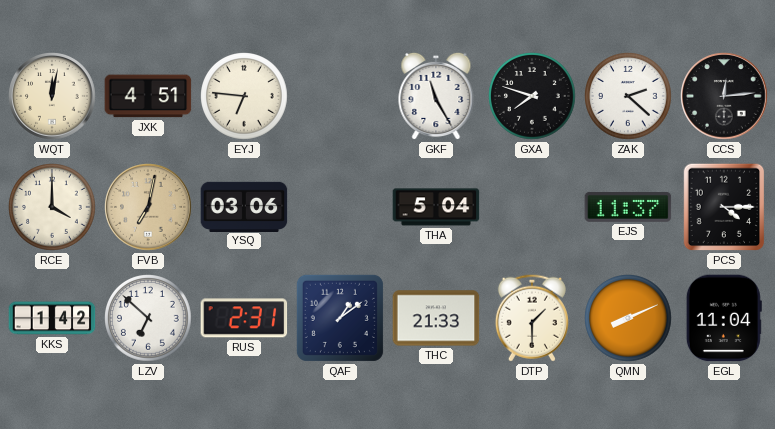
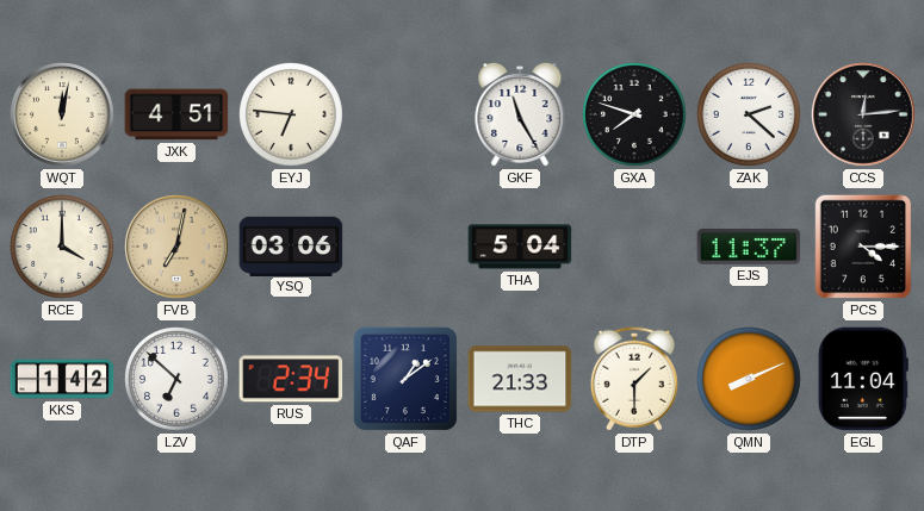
RUS: 2:31 -> 2:34
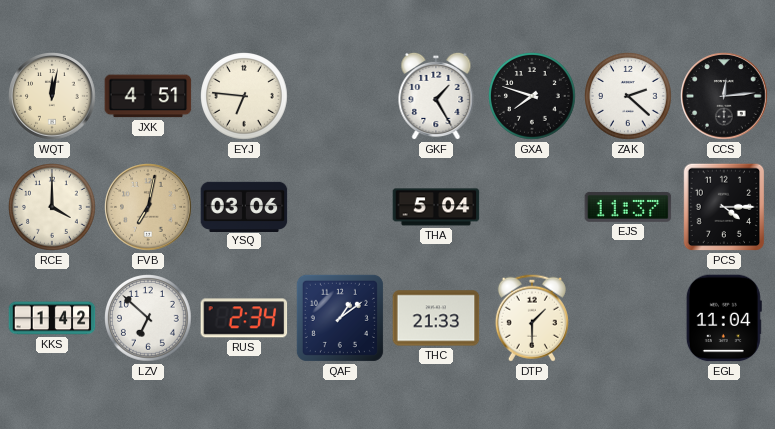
GKF: 11:25 -> 1:25
QMN: 8:11 -> none
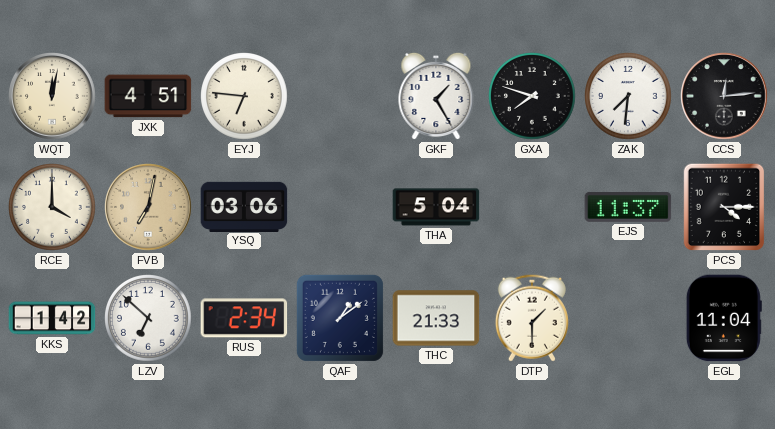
ZAK: 2:22 -> 7:31
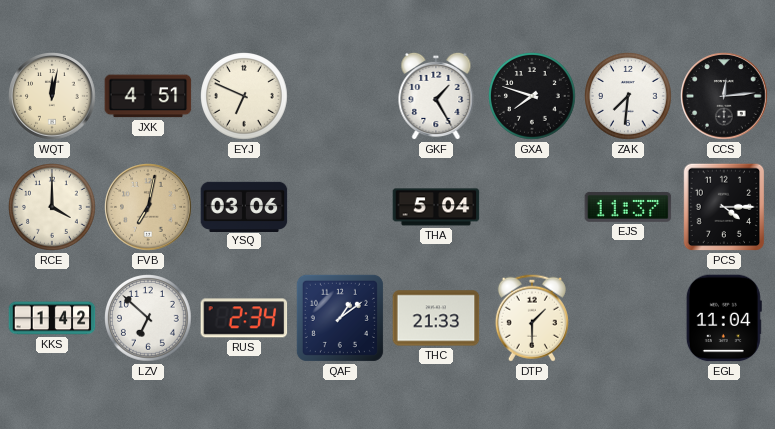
EYJ: 6:46 -> 6:49
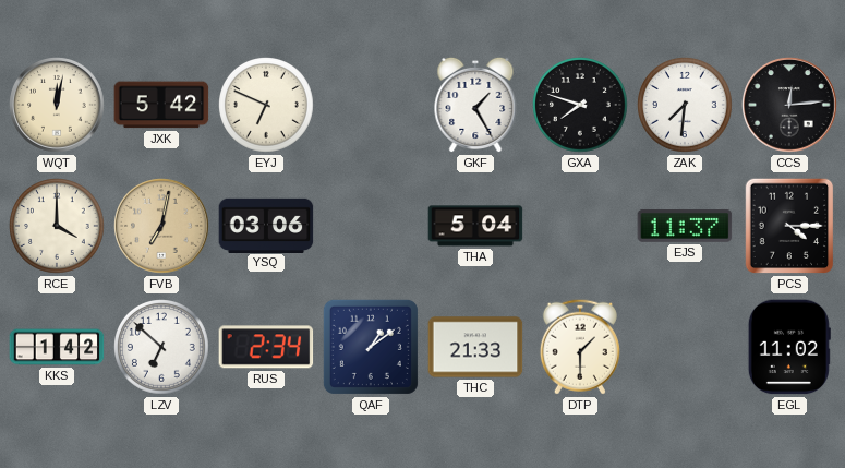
JXK: 4:51 -> 5:42
EGL: 11:04 -> 11:02
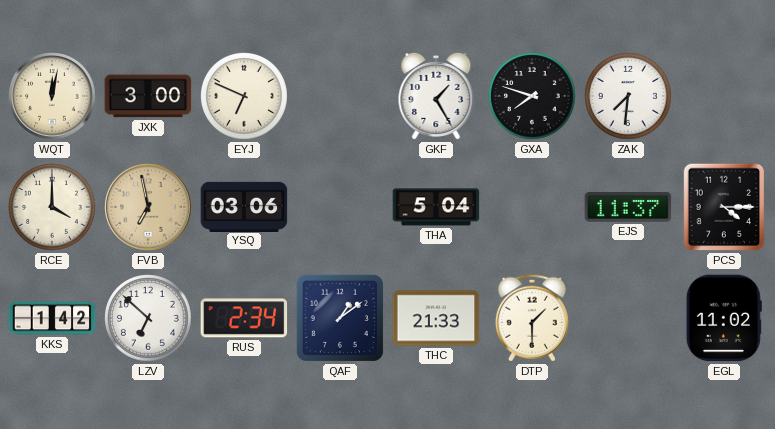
JXK: 5:42 -> 3:00
CCS: 12:14 -> none
FVB: 7:02 -> 6:58
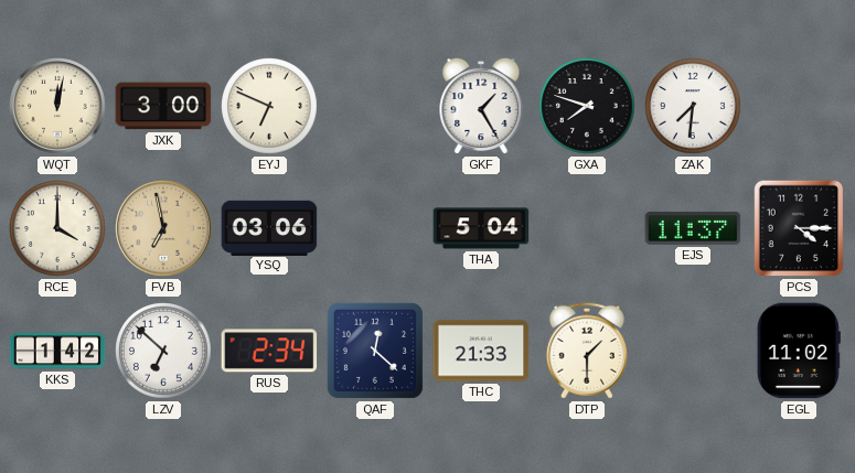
QAF: 1:09 -> 12:22
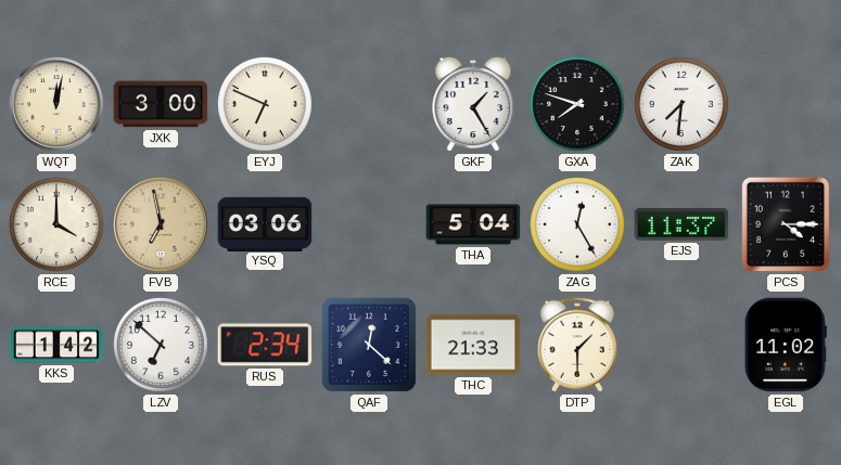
ZAG: none -> 12:25
